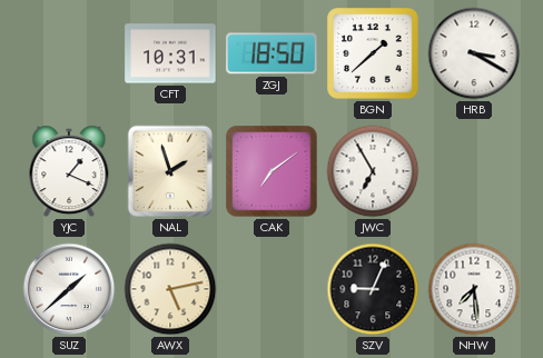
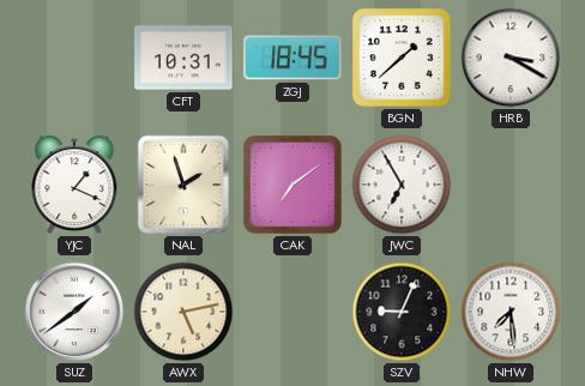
ZGJ: 18:50 -> 18:45
SUZ: 1:38 -> 1:39
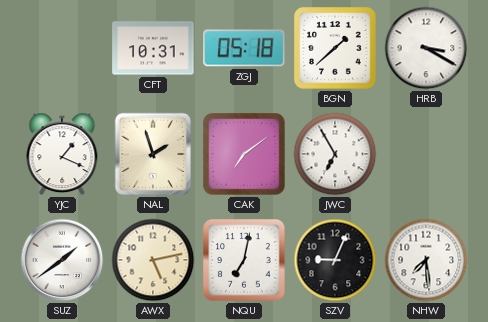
ZGJ: 18:45 -> 05:18
NQU: none -> 7:02
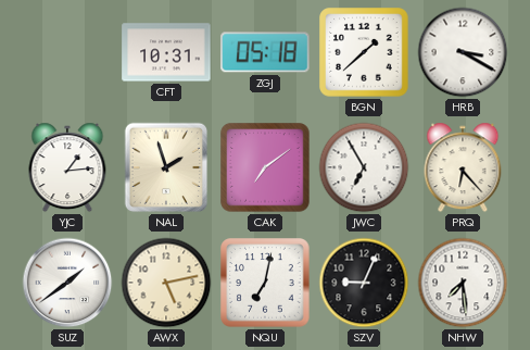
YJC: 1:19 -> 1:14
PRQ: none -> 6:23
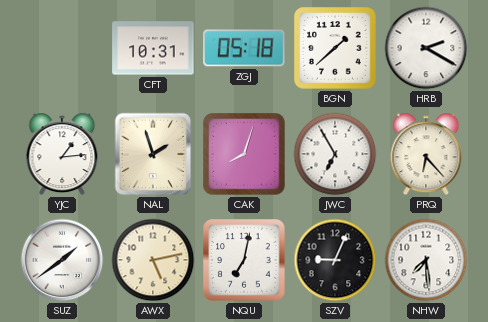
HRB: 3:20 -> 2:20
CAK: 7:09 -> 8:03
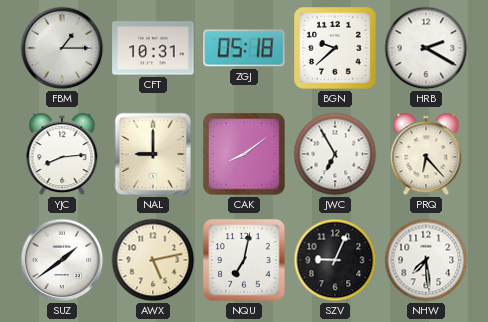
FBM: none -> 1:15
BGN: 1:38 -> 9:38
YJC: 1:14 -> 8:14
NAL: 1:57 -> 9:00
CAK: 8:03 -> 8:09
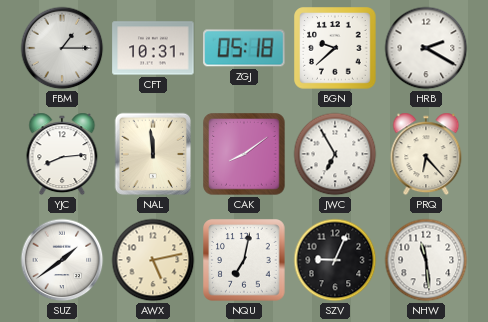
NAL: 9:00 -> 11:59
NHW: 7:29 -> 11:29
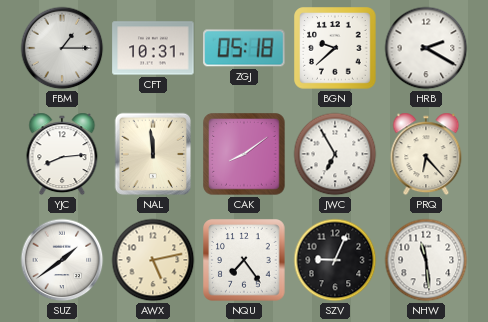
NQU: 7:02 -> 7:24
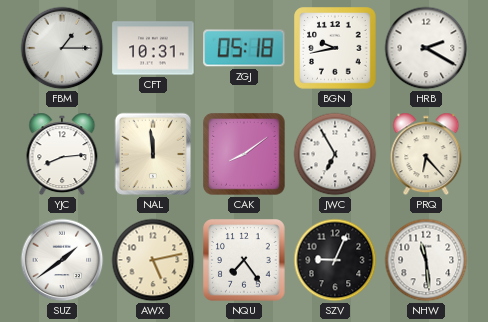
BGN: 9:38 -> 9:43
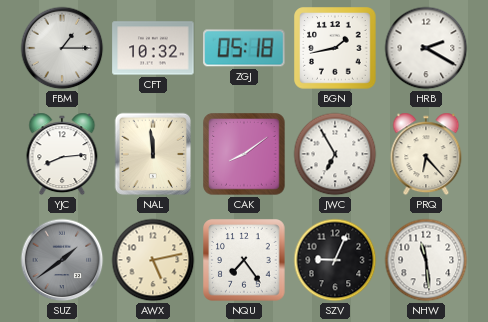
CFT: 10:31 -> 10:32
BGN: 9:43 -> 1:43
SUZ dial: white -> grey
